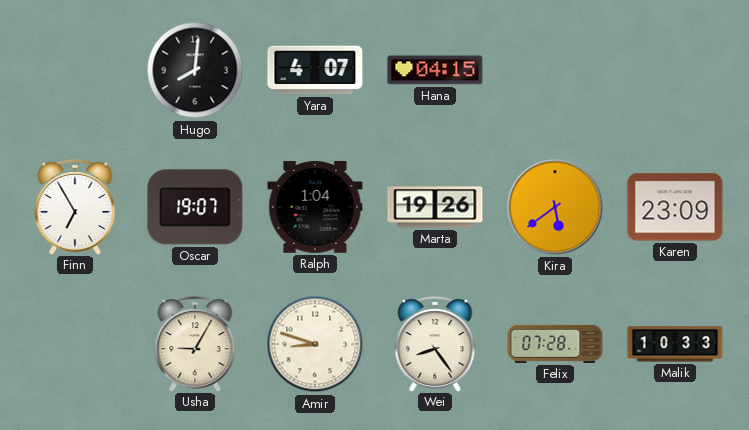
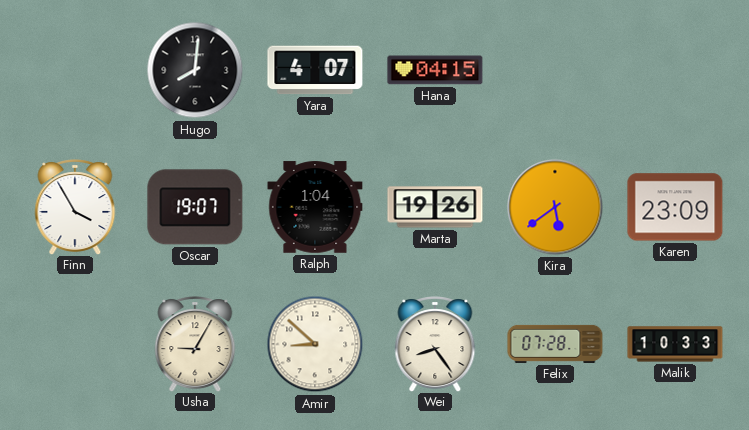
Finn: 6:55 -> 3:55
Amir: 8:48 -> 8:52
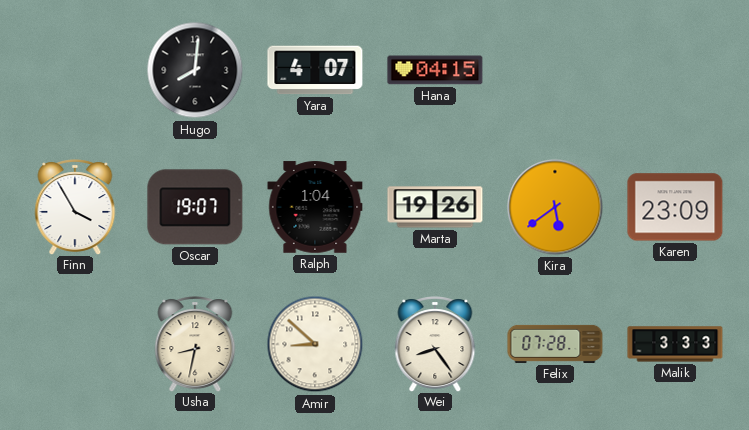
Usha: 9:05 -> 8:32
Malik: 10:33 -> 3:33
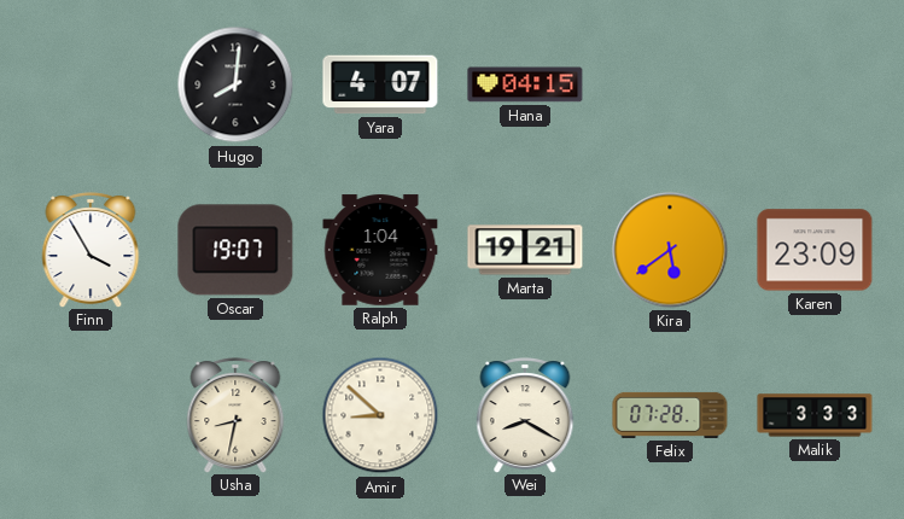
Marta: 19:26 -> 19:21
Wei: 8:24 -> 8:20
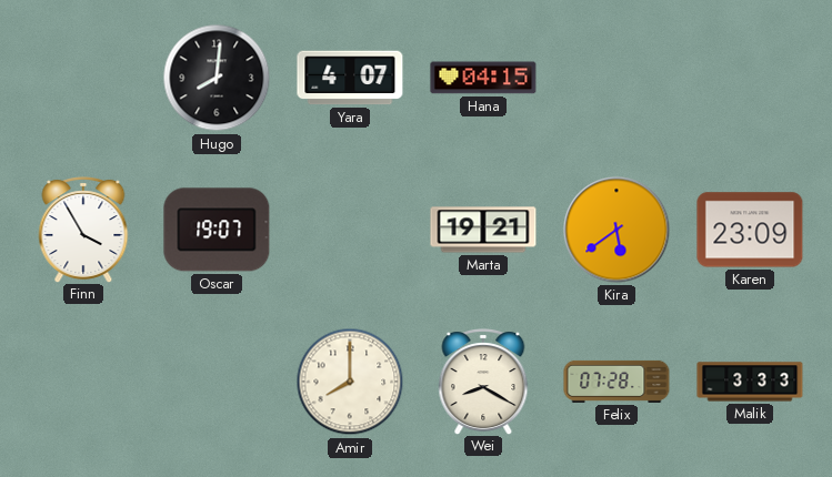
Ralph: 1:04 -> none
Usha: 8:32 -> none
Amir: 8:52 -> 8:00
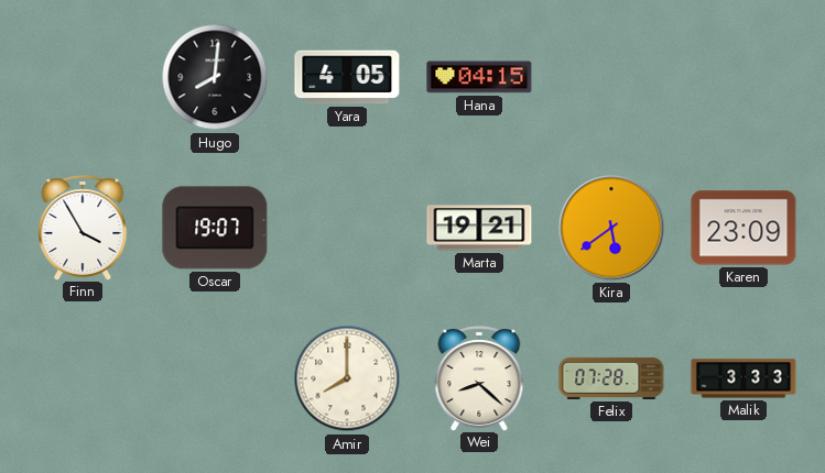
Yara: 4:07 -> 4:05
Wei: 8:20 -> 8:22
